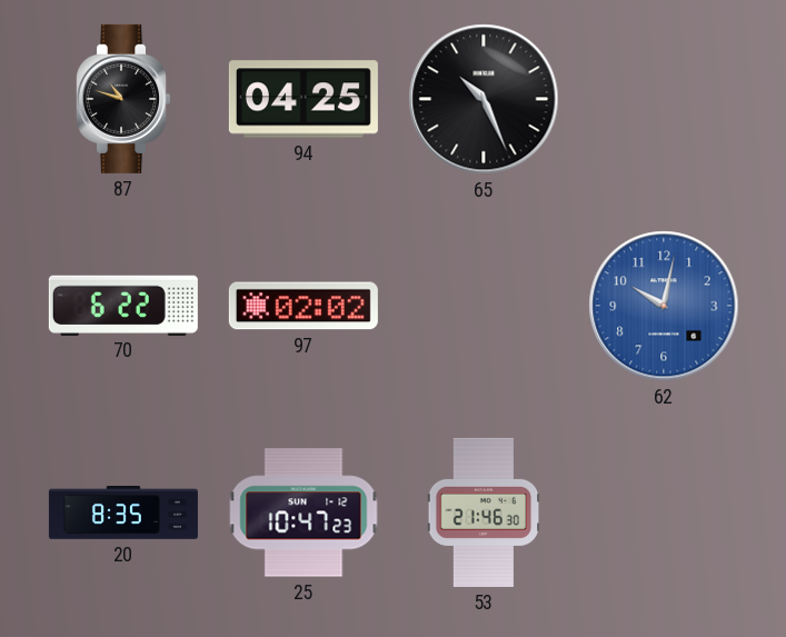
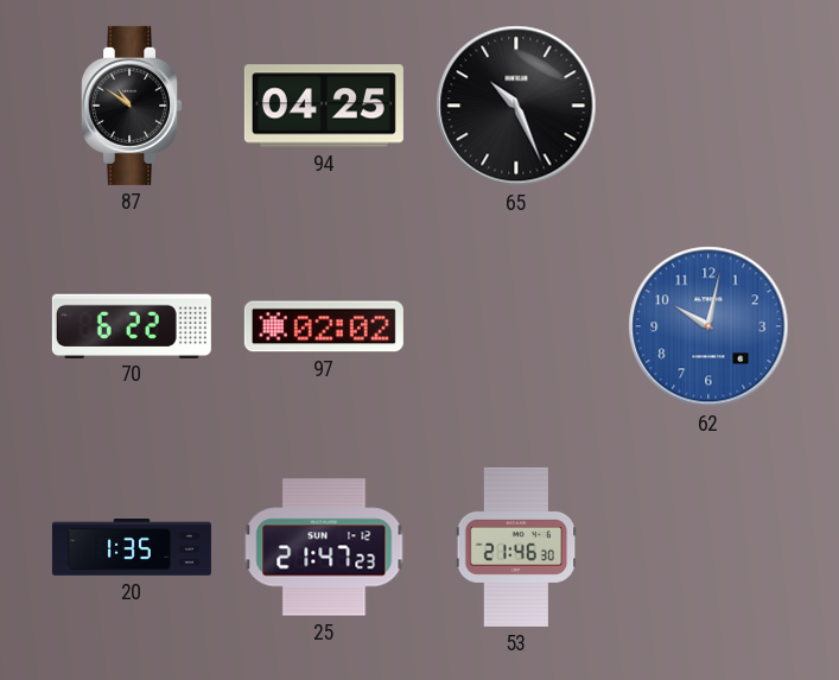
87: 10:48 -> 10:51
20: 8:35 -> 1:35
25: 10:47 -> 21:47
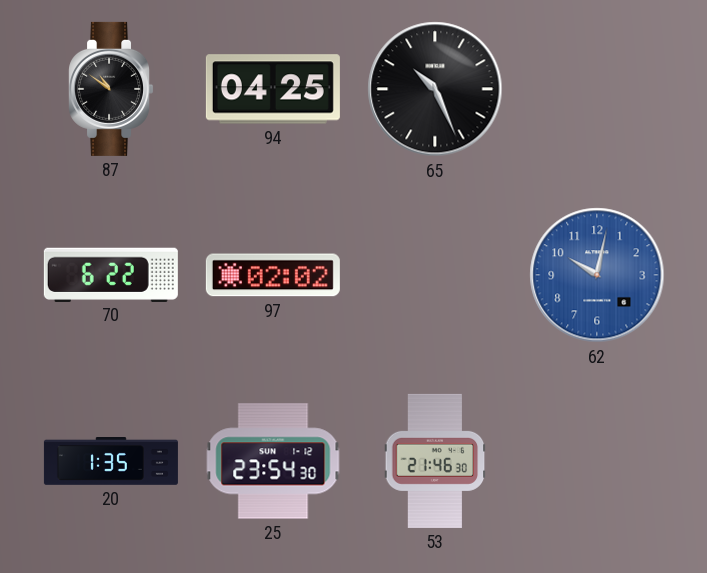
25: 21:47 -> 23:54
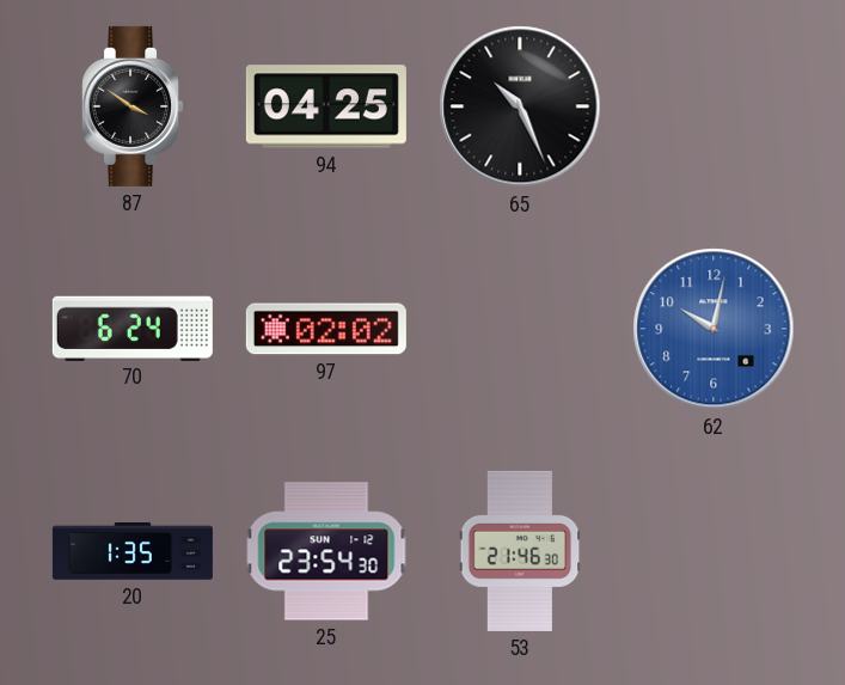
87: 10:51 -> 3:51
70: 6:22 -> 6:24
